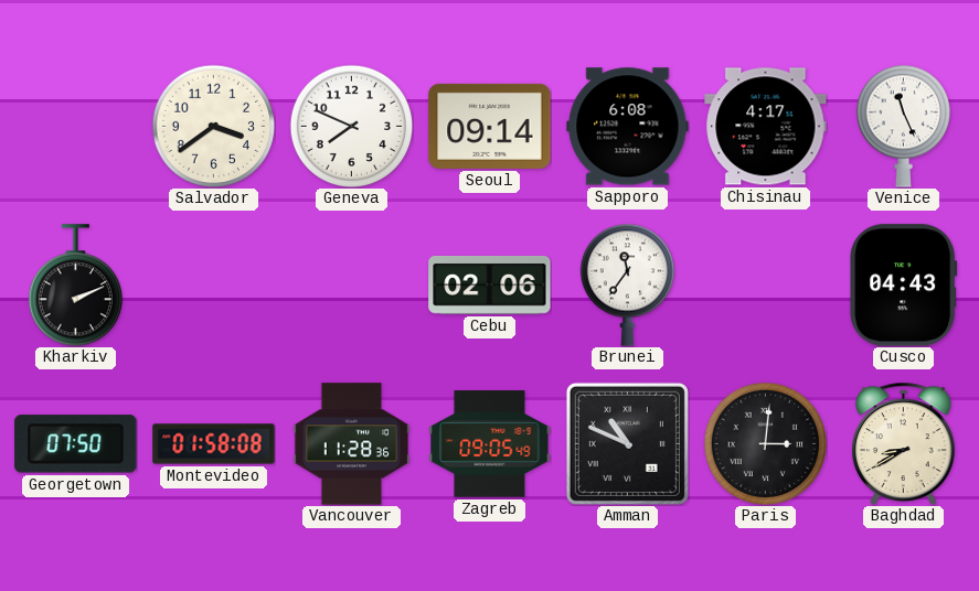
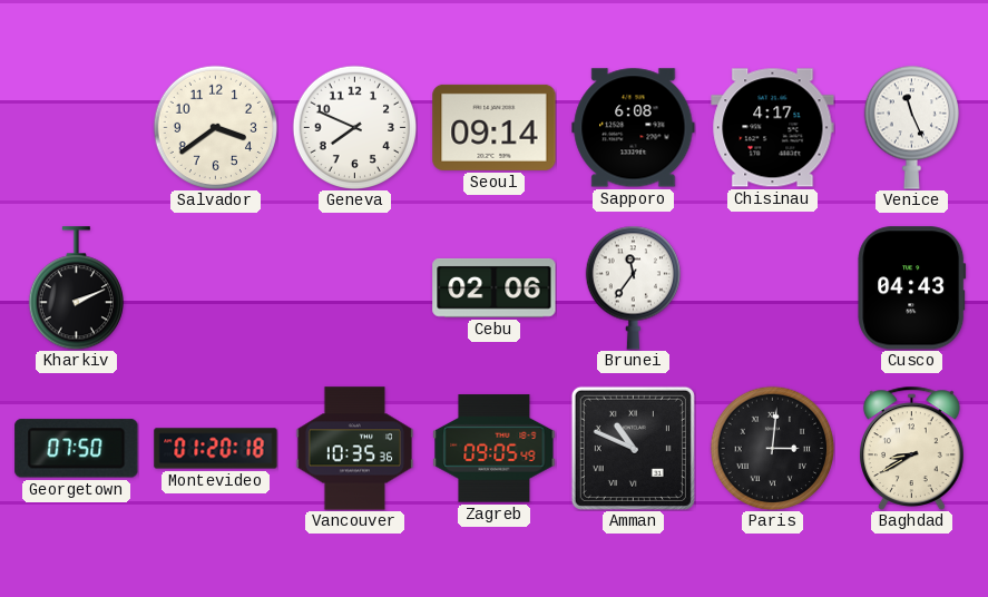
Montevideo: 01:58 -> 01:20
Vancouver: 11:28 -> 10:35
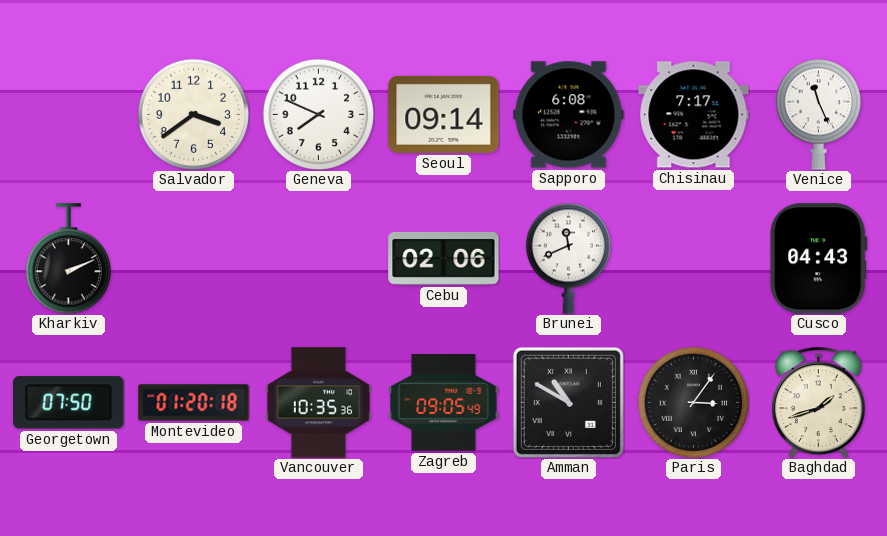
Chisinau: 4:17 -> 7:17
Brunei: 11:36 -> 11:41
Amman: 10:49 -> 10:50
Paris: 3:01 -> 3:06
Baghdad: 8:40 -> 1:42
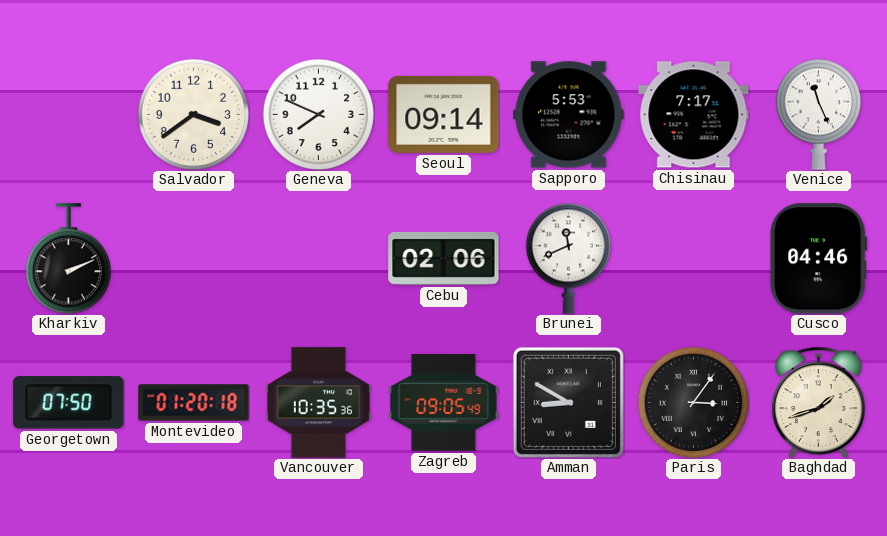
Sapporo: 6:08 -> 5:53
Cusco: 04:43 -> 04:46
Amman: 10:50 -> 8:50
